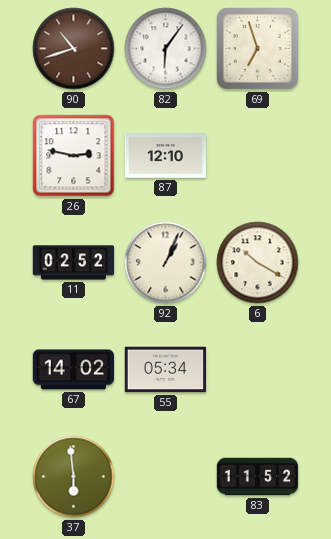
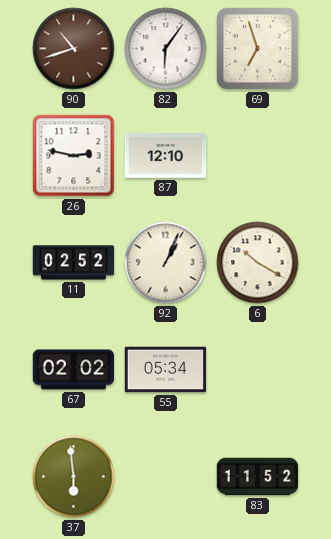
67: 14:02 -> 02:02
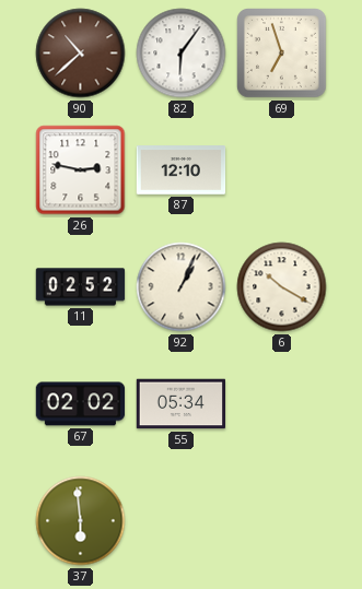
90: 10:42 -> 10:38
83: 11:52 -> none
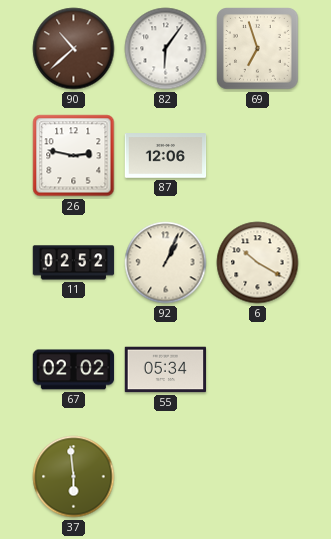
87: 12:10 -> 12:06
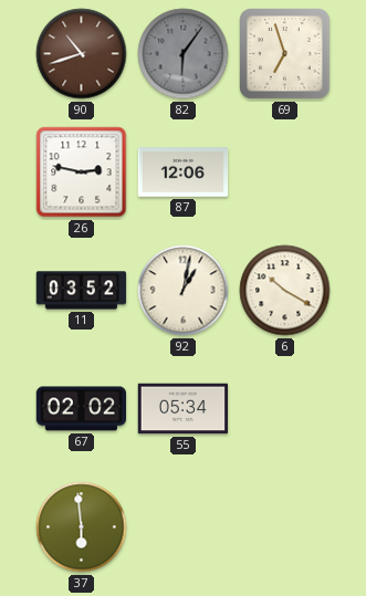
90: 10:38 -> 10:42
82 dial: white -> grey
11: 02:52 -> 03:52
92: 1:04 -> 1:02
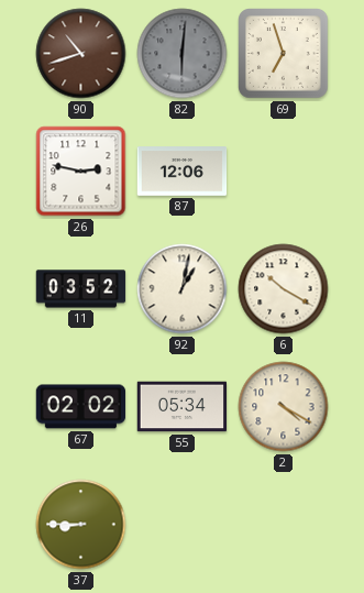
82: 6:06 -> 6:01
2: none -> 4:20
37: 5:59 -> 8:45
